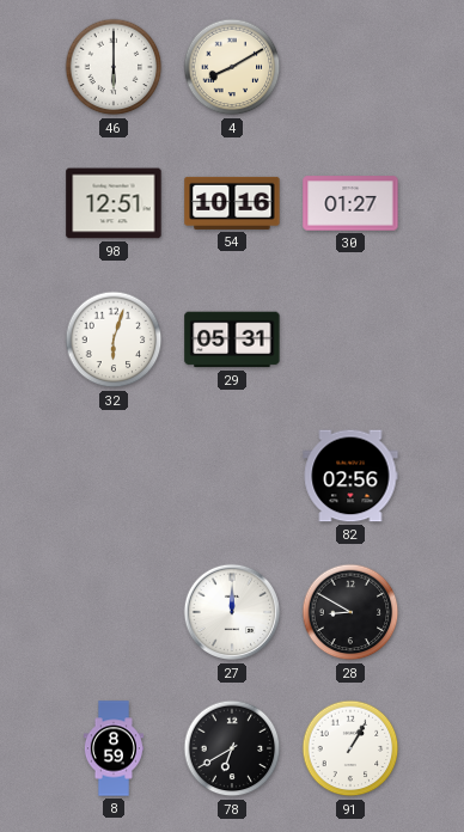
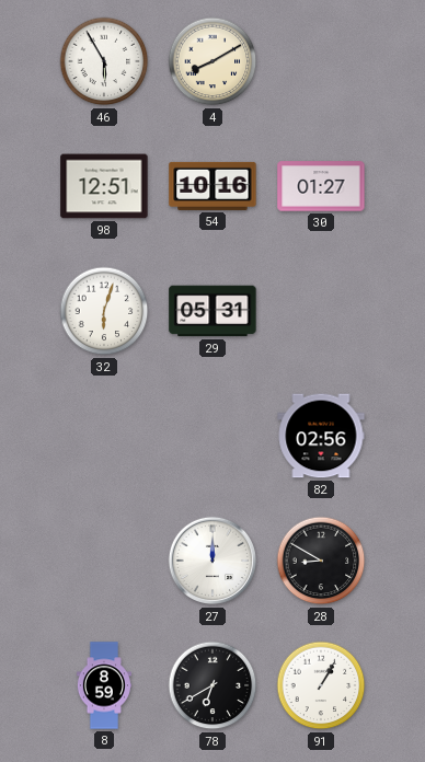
46: 6:00 -> 5:55
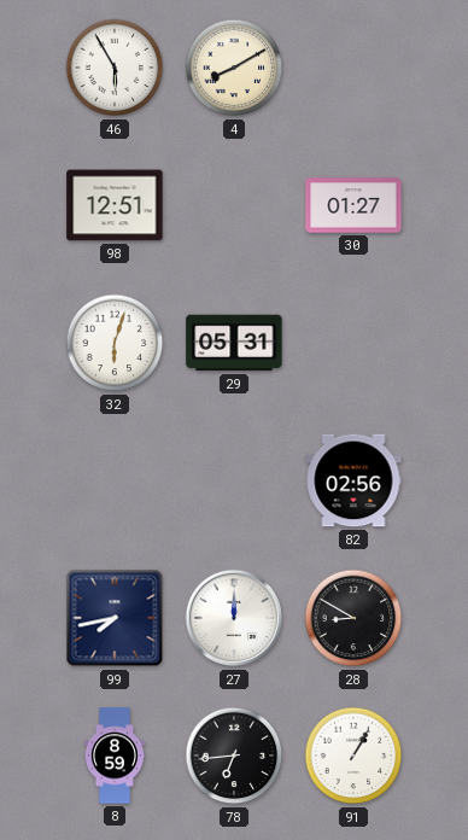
54: 10:16 -> none
99: none -> 7:43
78: 6:40 -> 6:44
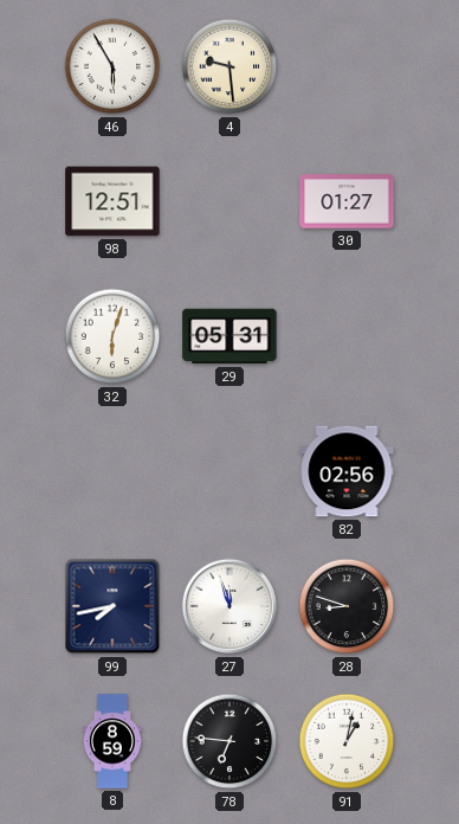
4: 8:10 -> 9:29
27: 12:00 -> 11:57
28: 8:50 -> 8:48
78: 6:44 -> 6:46
91: 1:05 -> 1:02
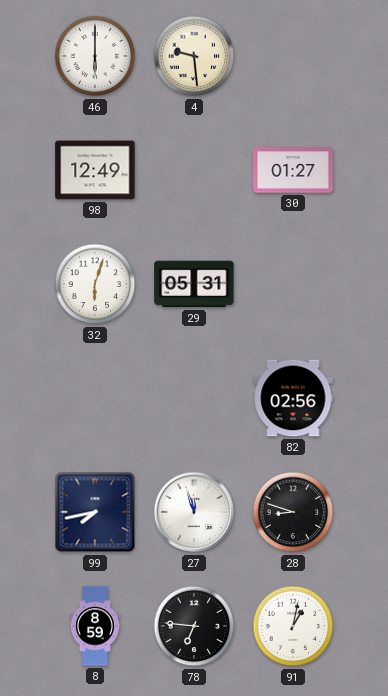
46: 5:55 -> 6:00
98: 12:51 -> 12:49
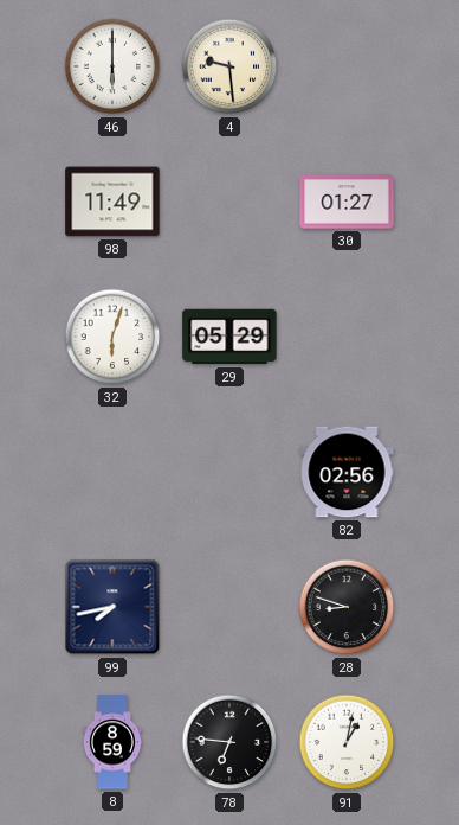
98: 12:49 -> 11:49
29: 05:31 -> 05:29
27: 11:57 -> none
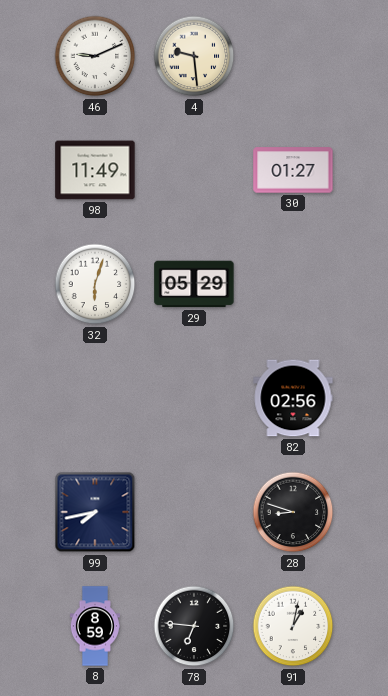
46: 6:00 -> 9:11
